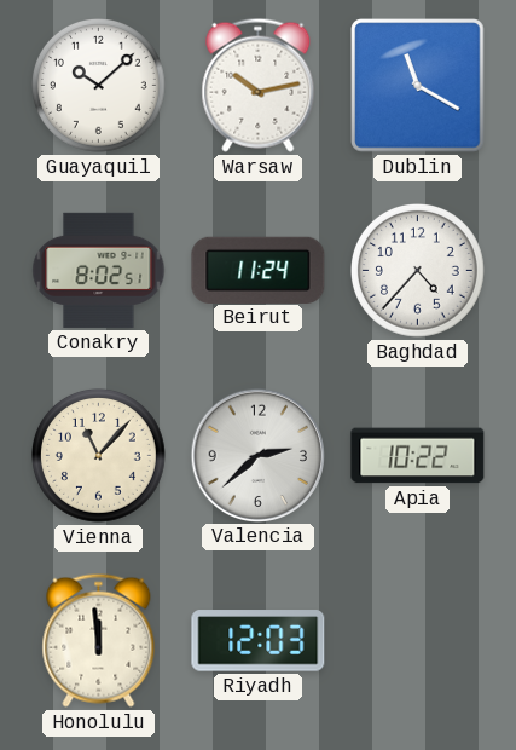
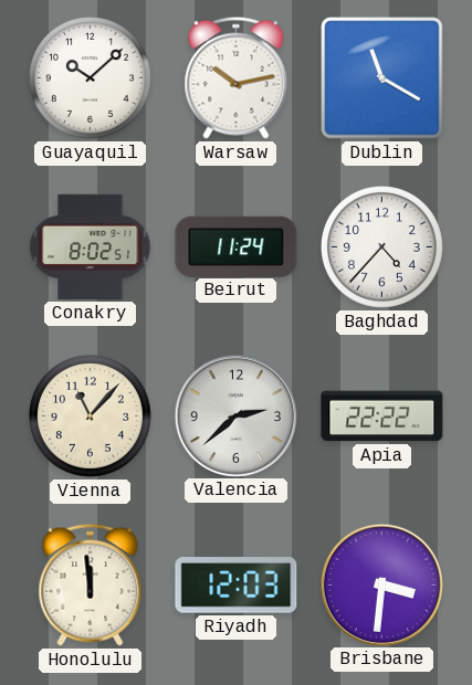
Apia: 10:22 -> 22:22
Brisbane: none -> 3:31
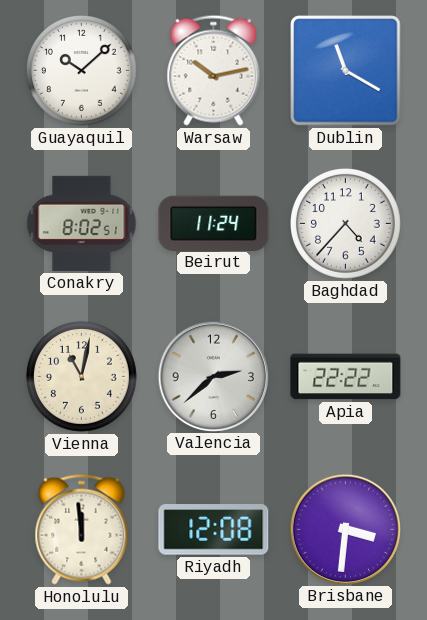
Vienna: 11:07 -> 11:02
Riyadh: 12:03 -> 12:08
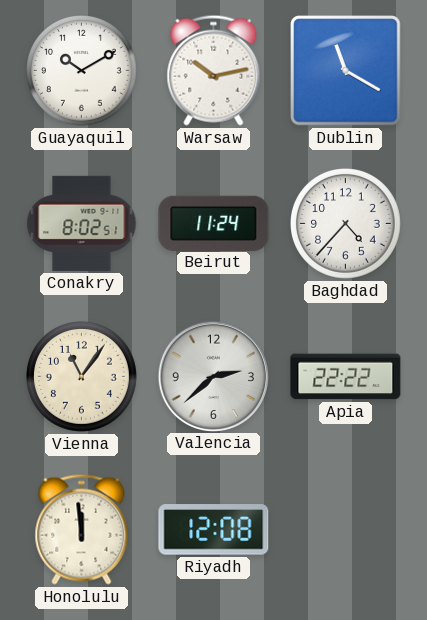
Guayaquil: 10:08 -> 10:10
Vienna: 11:02 -> 11:06
Brisbane: 3:31 -> none
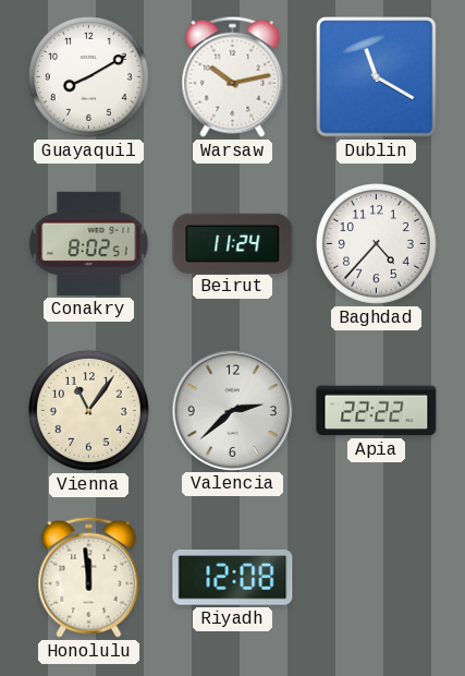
Guayaquil: 10:10 -> 8:10
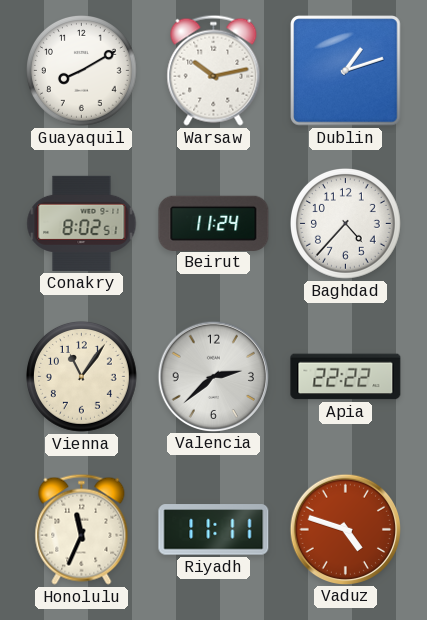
Dublin: 11:20 -> 1:12
Honolulu: 11:59 -> 11:34
Riyadh: 12:08 -> 11:11
Vaduz: none -> 4:48
